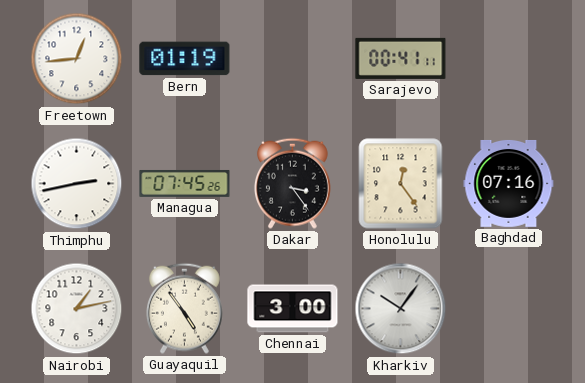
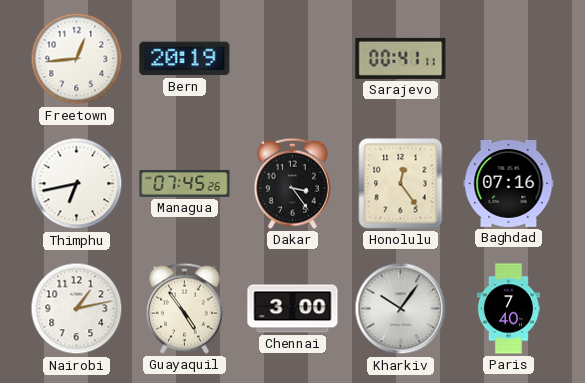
Bern: 01:19 -> 20:19
Thimphu: 2:43 -> 6:43
Paris: none -> 7:40
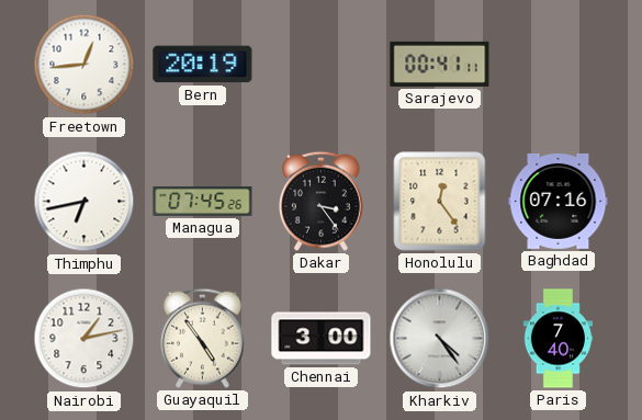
Kharkiv: 10:06 -> 4:24
